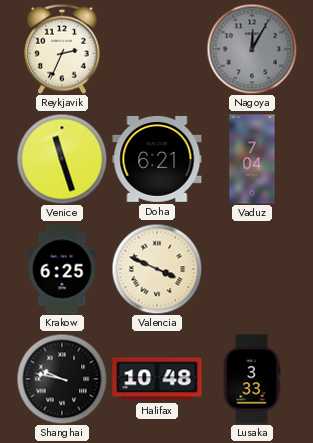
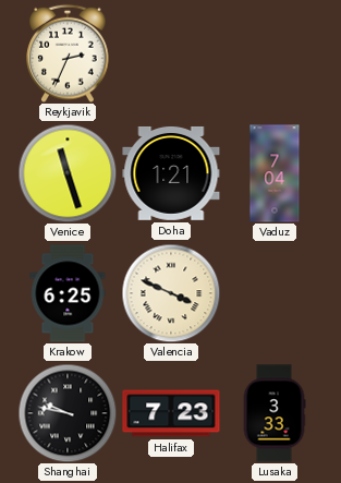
Nagoya: 12:05 -> none
Doha: 6:21 -> 1:21
Halifax: 10:48 -> 7:23
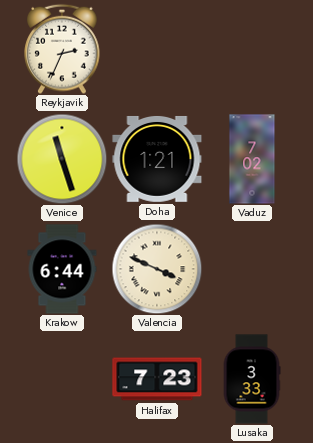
Vaduz: 7:04 -> 7:02
Krakow: 6:25 -> 6:44
Shanghai: 9:47 -> none
